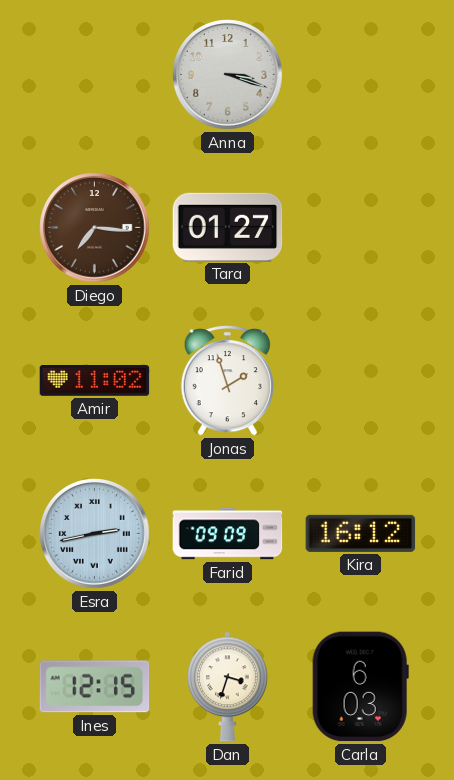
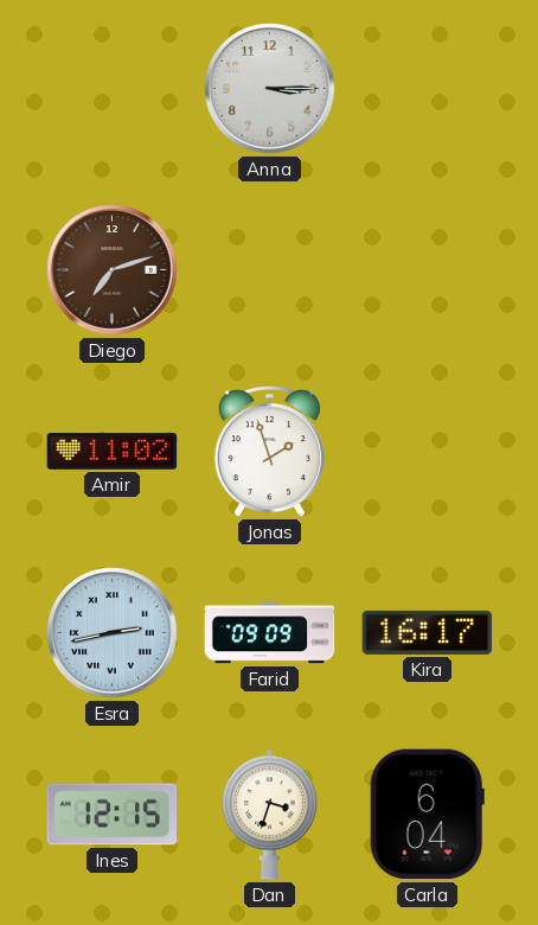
Anna: 3:18 -> 3:15
Diego: 7:16 -> 7:12
Tara: 01:27 -> none
Kira: 16:12 -> 16:17
Carla: 6:03 -> 6:04
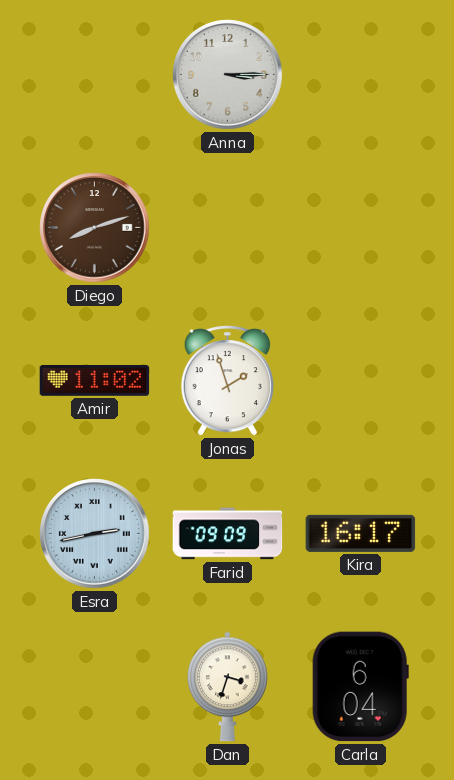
Diego: 7:12 -> 8:12
Ines: 12:15 -> none
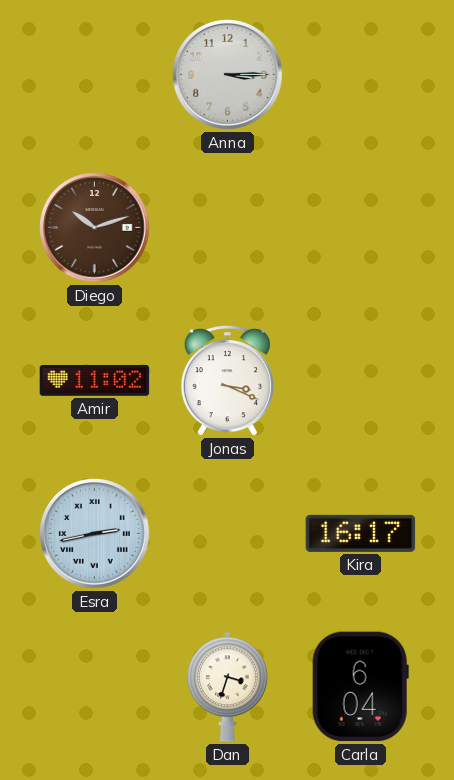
Diego: 8:12 -> 10:12
Jonas: 1:57 -> 3:19
Farid: 09:09 -> none
